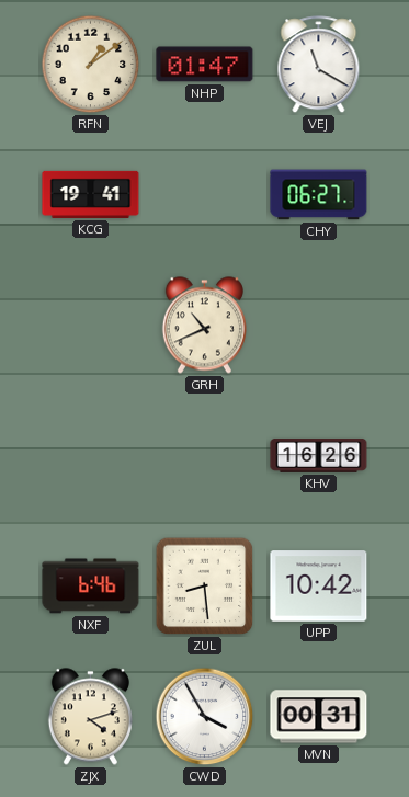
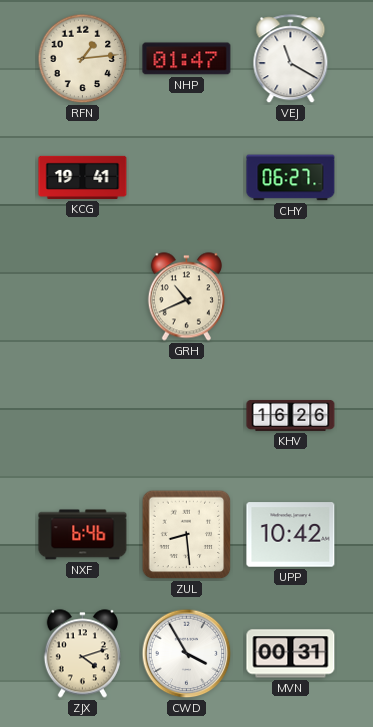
RFN: 1:09 -> 1:14
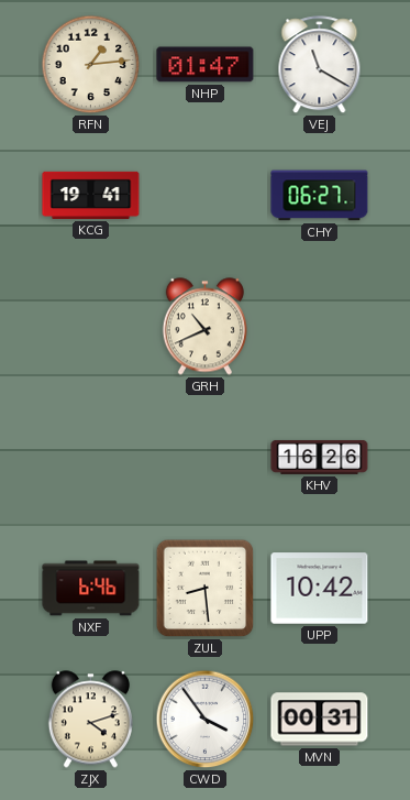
CWD: 3:55 -> 3:54
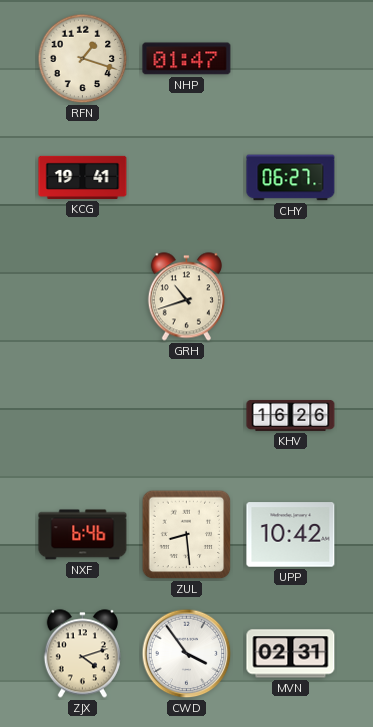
RFN: 1:14 -> 1:18
VEJ: 11:20 -> none
GRH: 10:41 -> 10:42
MVN: 00:31 -> 02:31
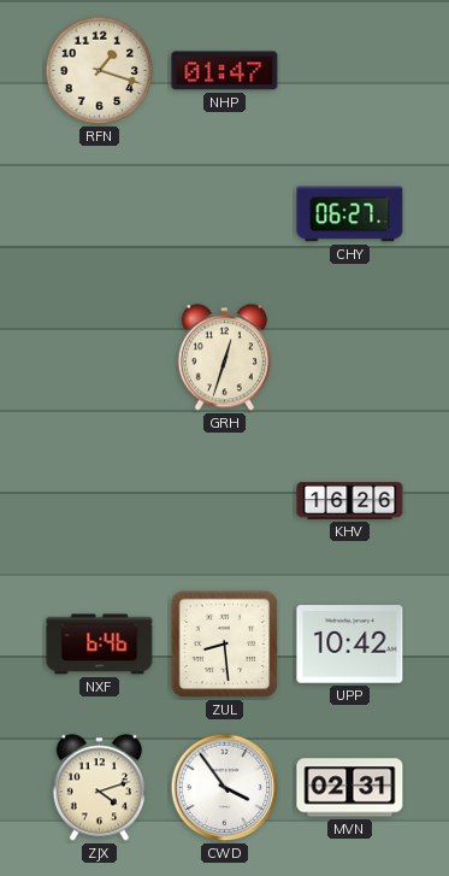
KCG: 19:41 -> none
GRH: 10:42 -> 12:33
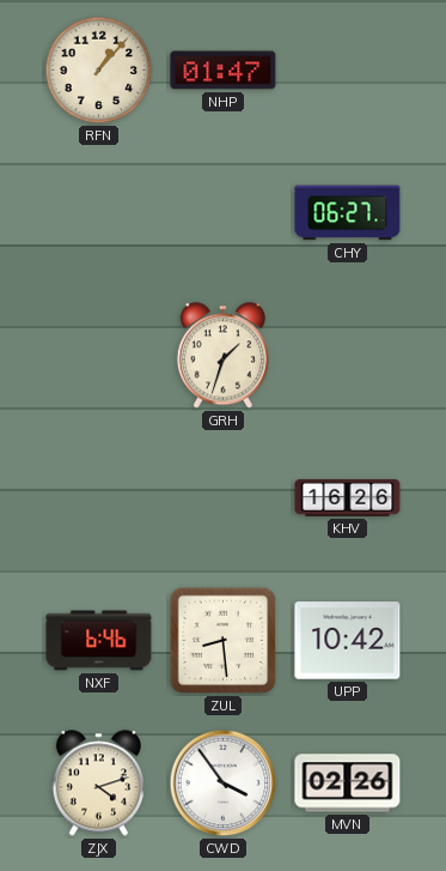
RFN: 1:18 -> 1:07
GRH: 12:33 -> 1:33
MVN: 02:31 -> 02:26
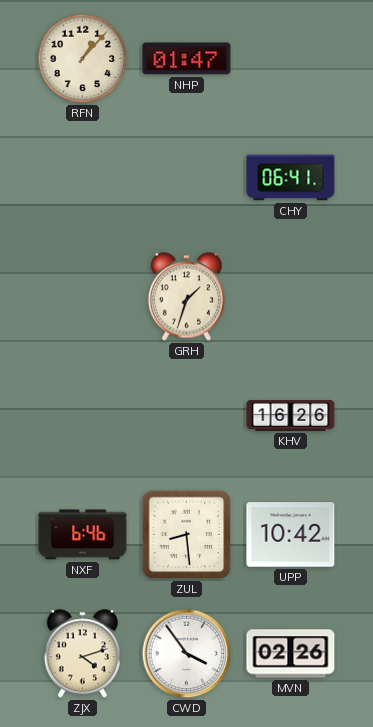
CHY: 06:27 -> 06:41
